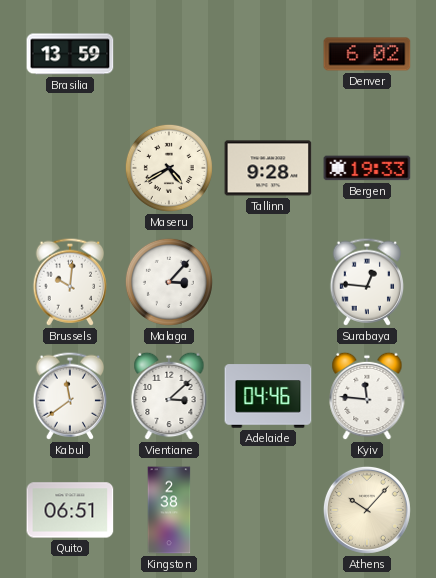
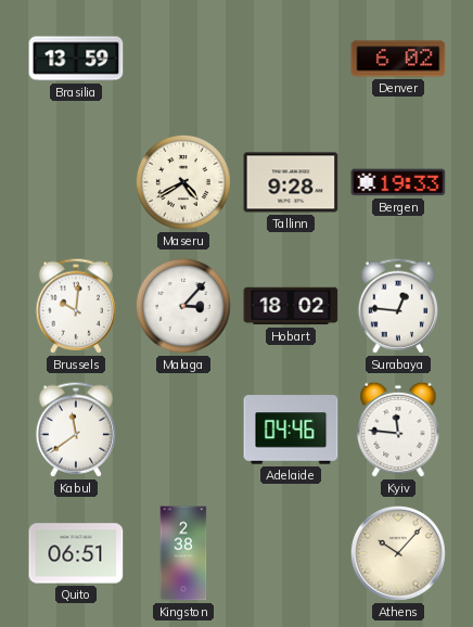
Hobart: none -> 18:02
Vientiane: 3:08 -> none
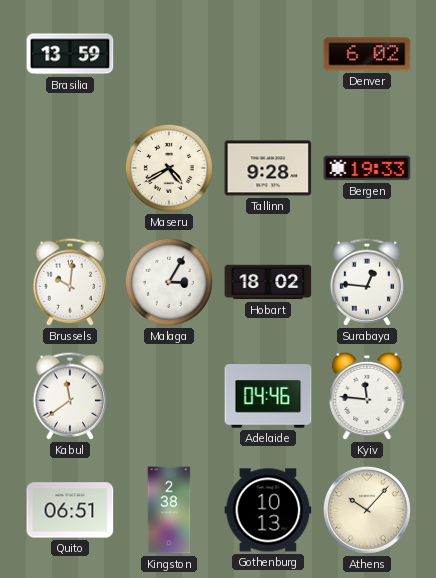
Malaga: 3:07 -> 3:05
Gothenburg: none -> 10:13
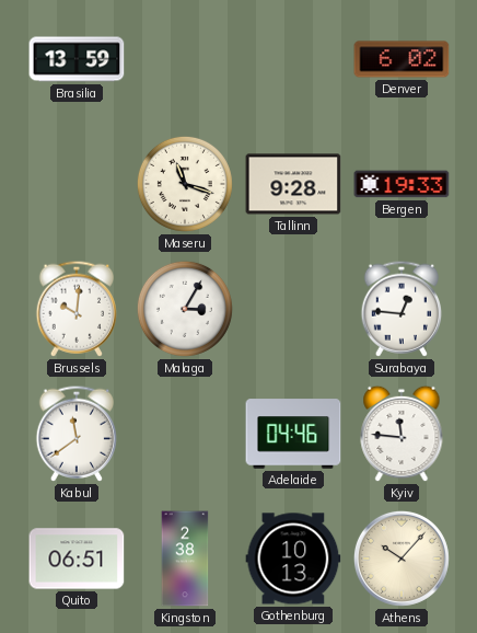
Maseru: 4:40 -> 11:18
Hobart: 18:02 -> none
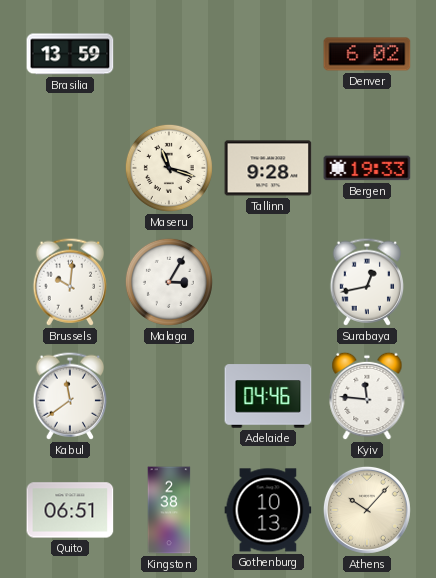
Surabaya: 12:46 -> 12:43
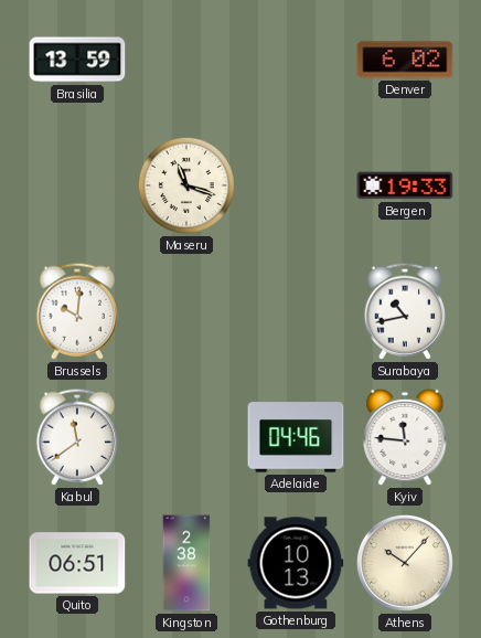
Tallinn: 9:28 -> none
Malaga: 3:05 -> none
Surabaya: 12:43 -> 10:43
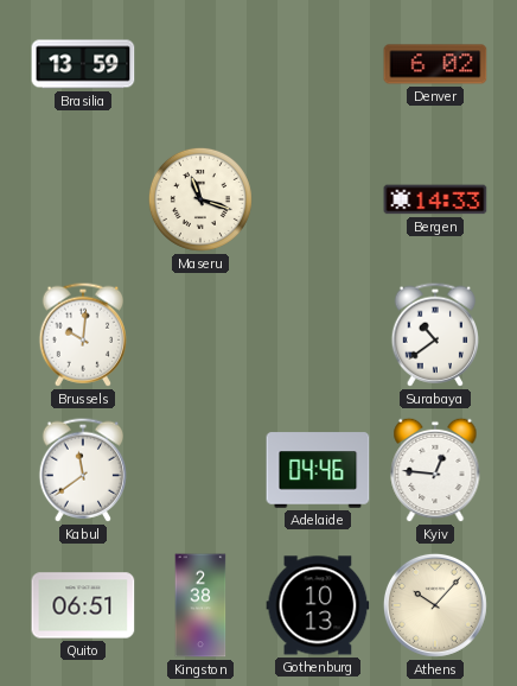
Bergen: 19:33 -> 14:33
Surabaya: 10:43 -> 10:39
Kyiv: 11:46 -> 12:46
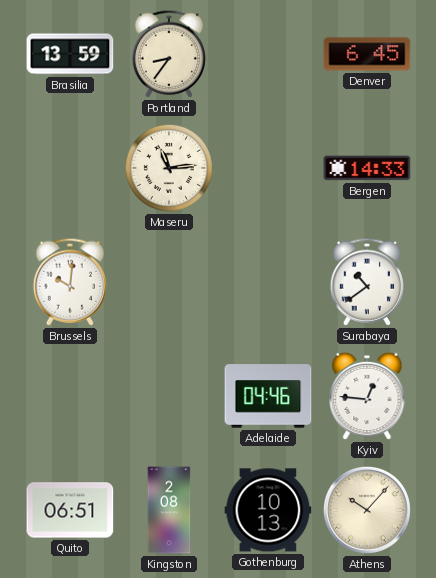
Portland: none -> 8:36
Denver: 6:02 -> 6:45
Maseru: 11:18 -> 11:14
Kabul: 11:39 -> none
Kingston: 2:38 -> 2:08
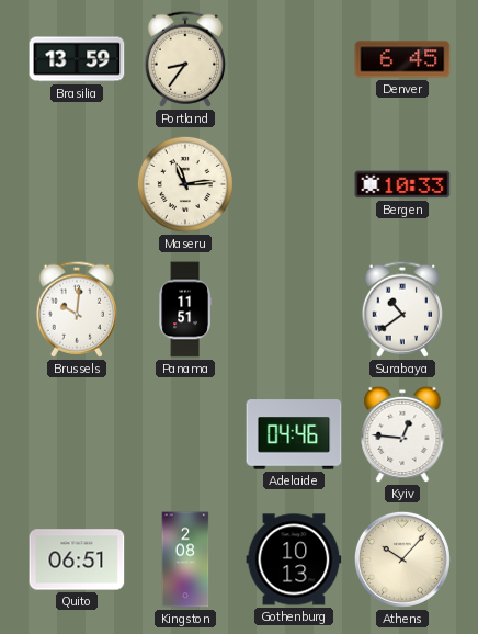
Bergen: 14:33 -> 10:33
Panama: none -> 11:51
